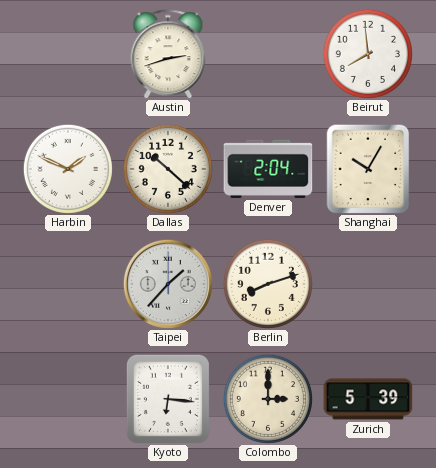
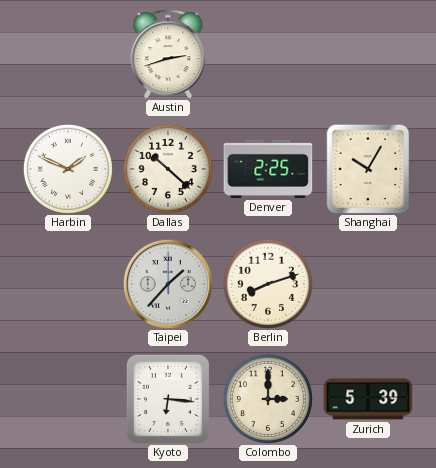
Beirut: 7:59 -> none
Denver: 2:04 -> 2:25
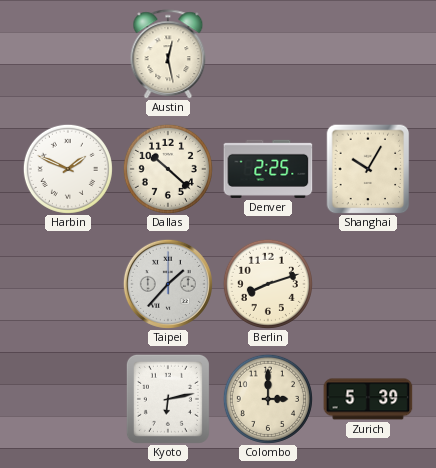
Austin: 2:42 -> 12:28
Kyoto: 6:16 -> 6:13
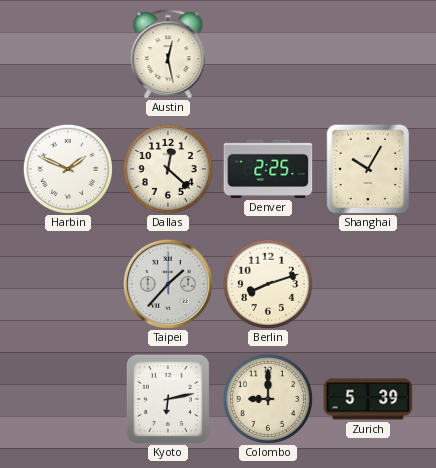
Dallas: 10:22 -> 12:22
Colombo: 3:00 -> 9:00
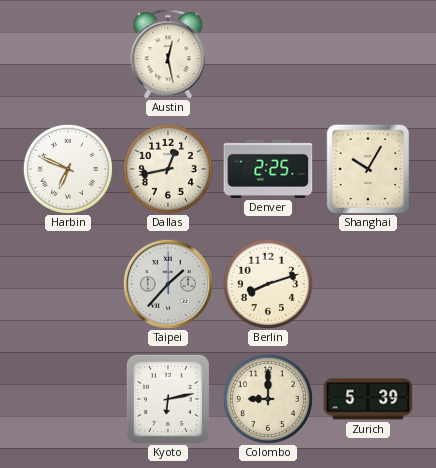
Harbin: 1:49 -> 6:49
Dallas: 12:22 -> 12:43
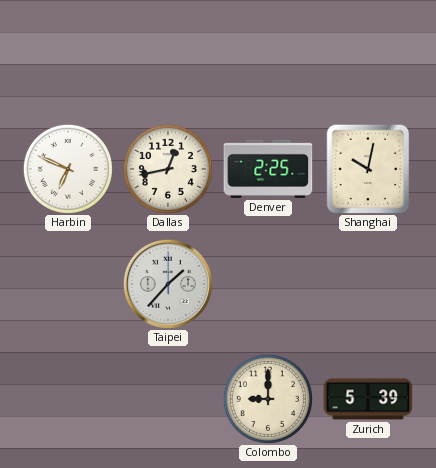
Austin: 12:28 -> none
Shanghai: 10:05 -> 10:02
Berlin: 8:12 -> none
Kyoto: 6:13 -> none
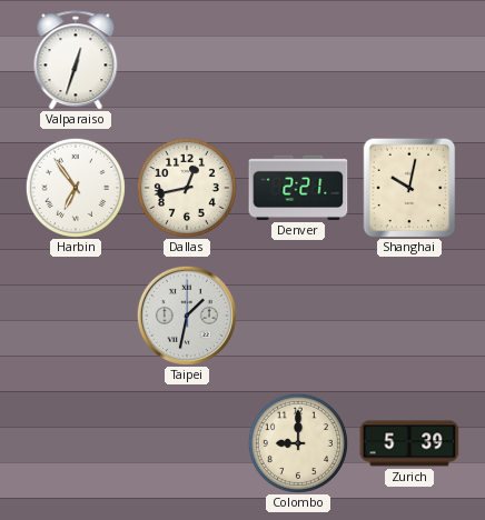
Valparaiso: none -> 12:33
Harbin: 6:49 -> 6:54
Denver: 2:25 -> 2:21
Taipei: 1:37 -> 1:32
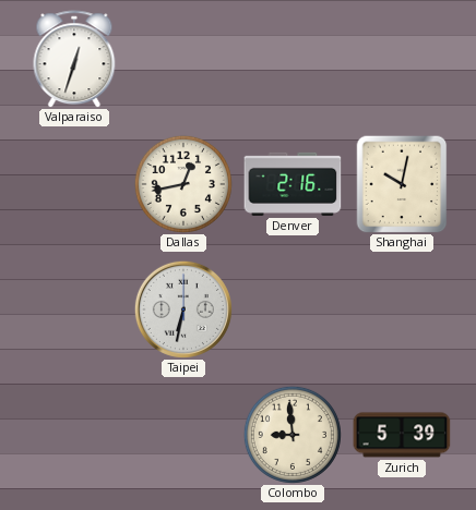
Harbin: 6:54 -> none
Denver: 2:21 -> 2:16
Taipei: 1:32 -> 6:32
Colombo: 9:00 -> 8:59
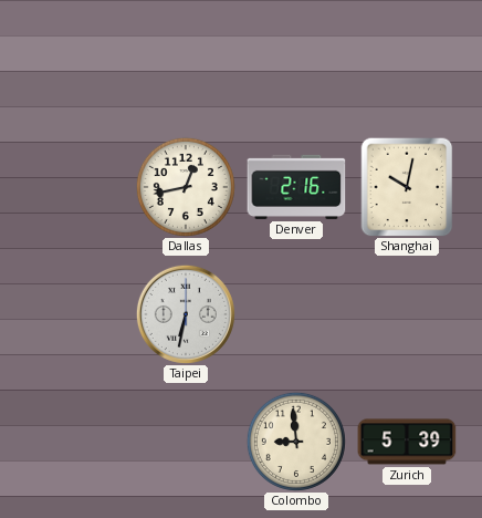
Valparaiso: 12:33 -> none
